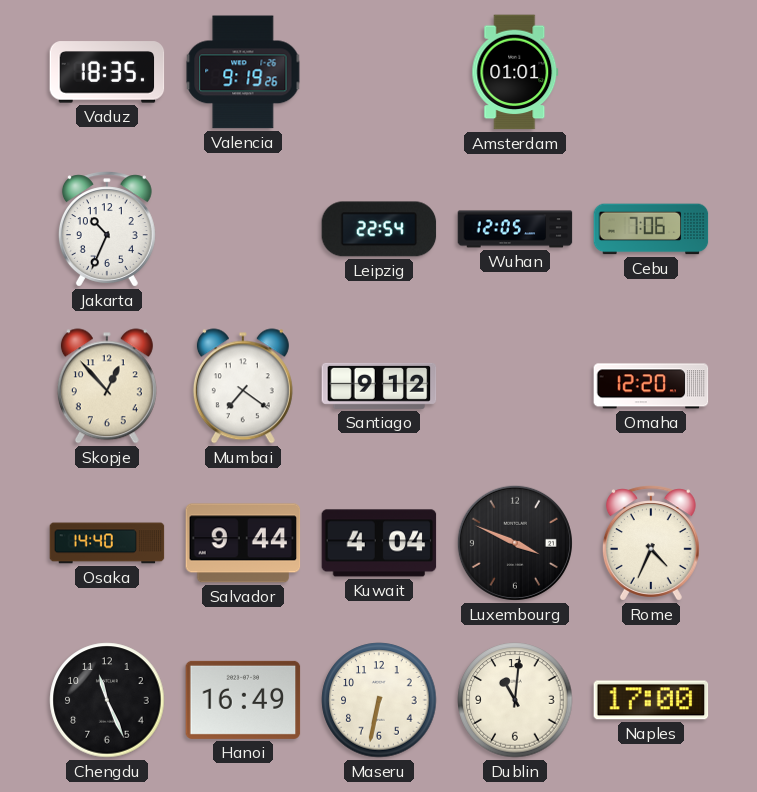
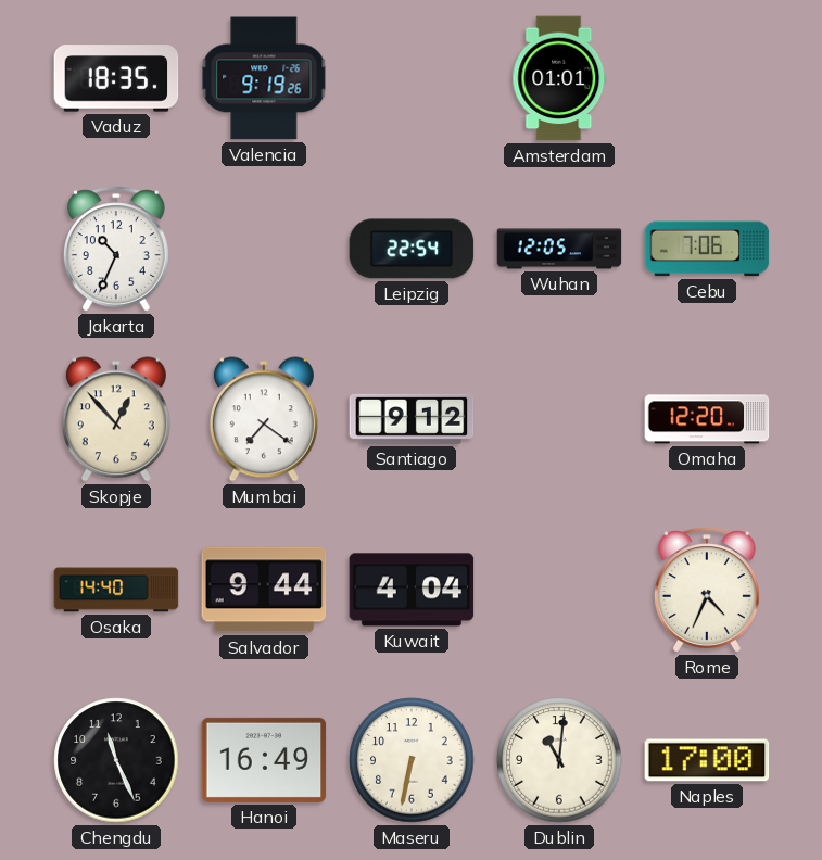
Luxembourg: 3:49 -> none
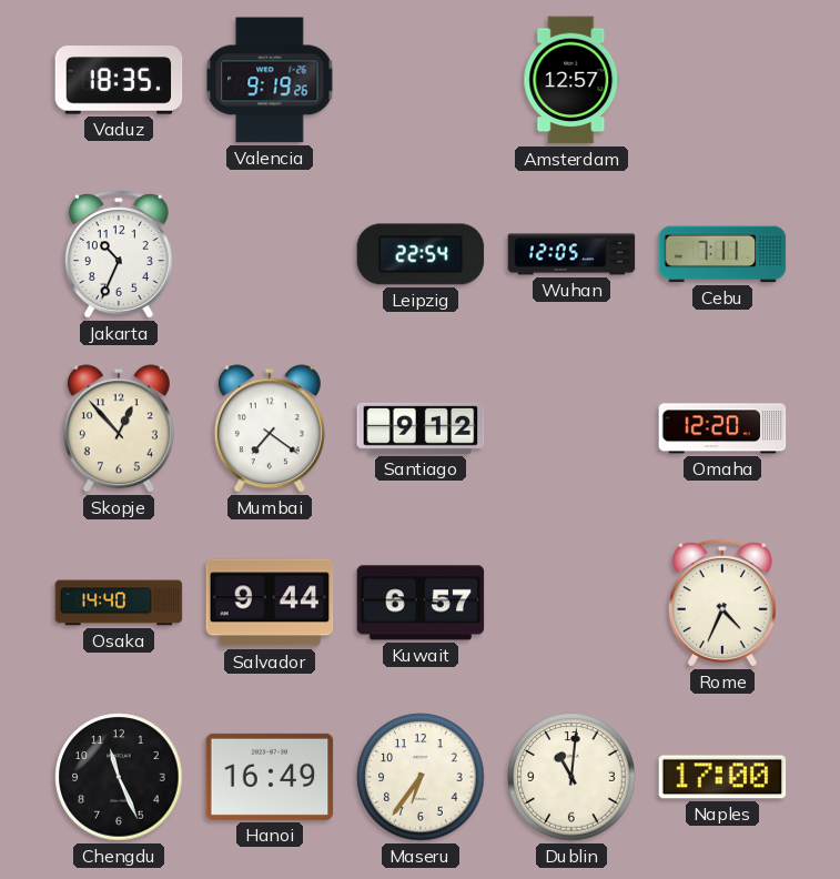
Amsterdam: 01:01 -> 12:57
Cebu: 7:06 -> 7:11
Kuwait: 4:04 -> 6:57
Maseru: 6:32 -> 6:36
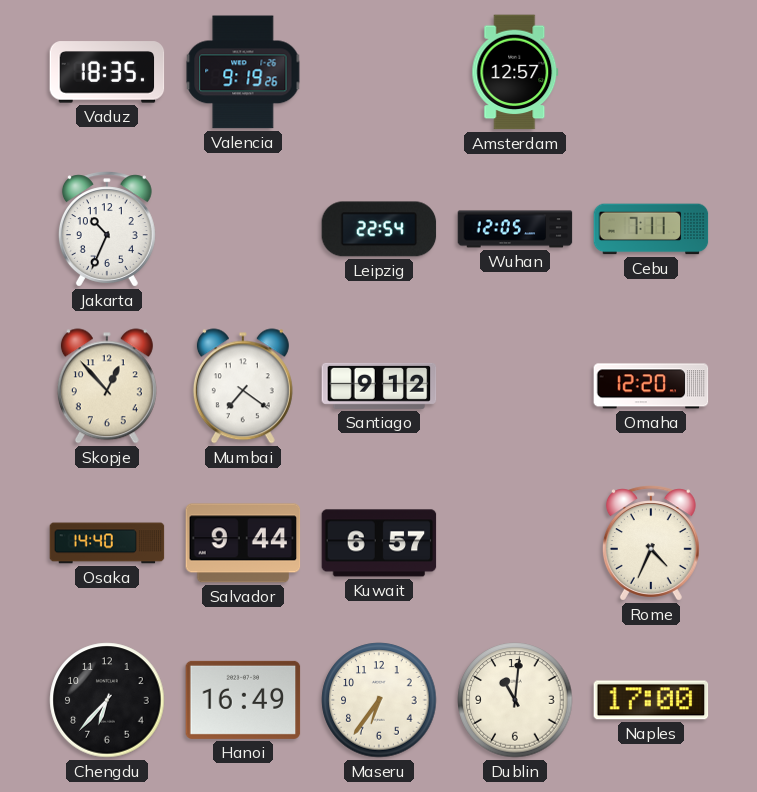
Chengdu: 11:26 -> 6:37
